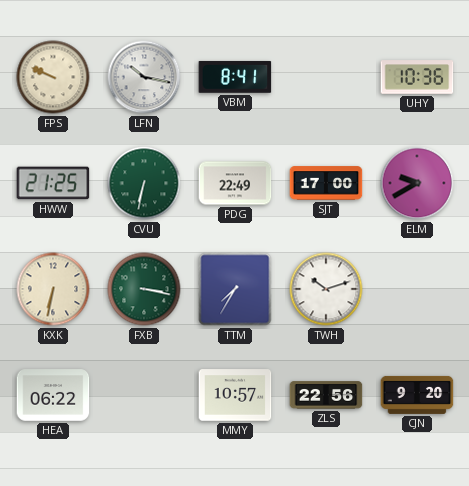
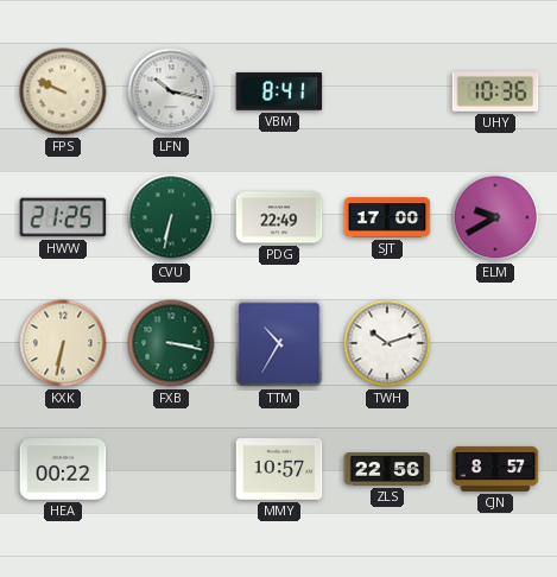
TTM: 7:35 -> 10:35
HEA: 06:22 -> 00:22
CJN: 9:20 -> 8:57
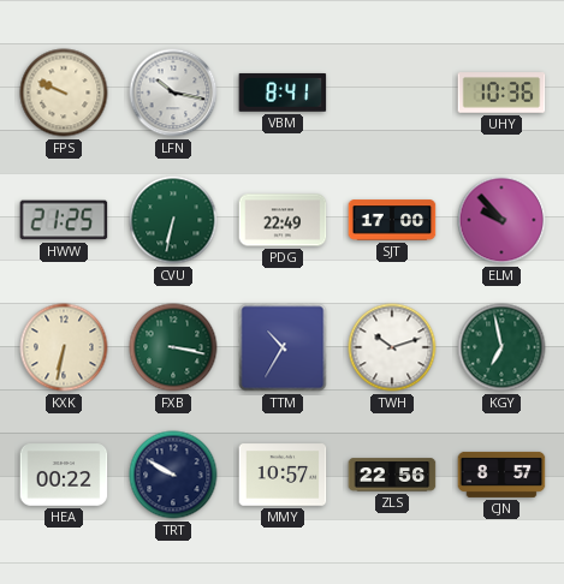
ELM: 9:40 -> 9:53
KGY: none -> 6:58
TRT: none -> 9:50
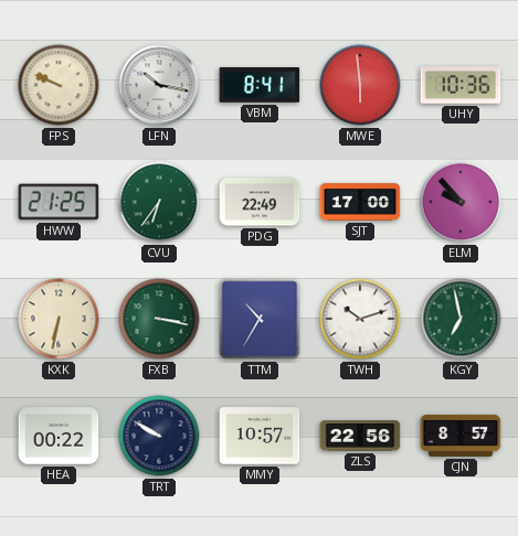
MWE: none -> 5:59
CVU: 6:32 -> 6:36
